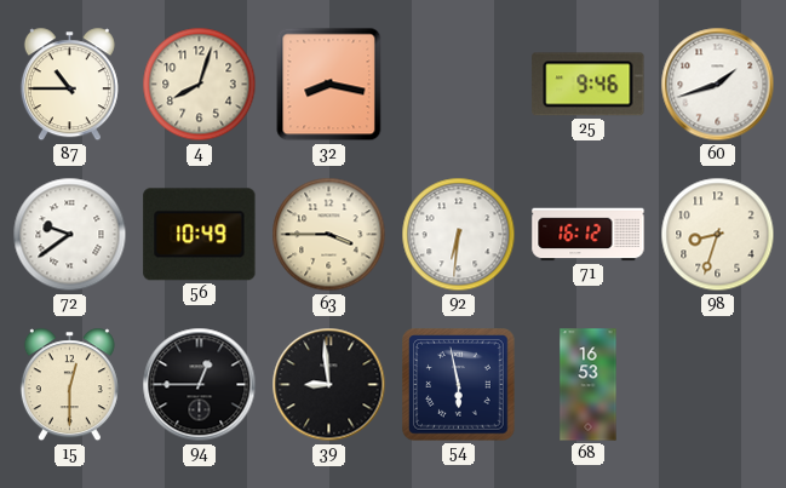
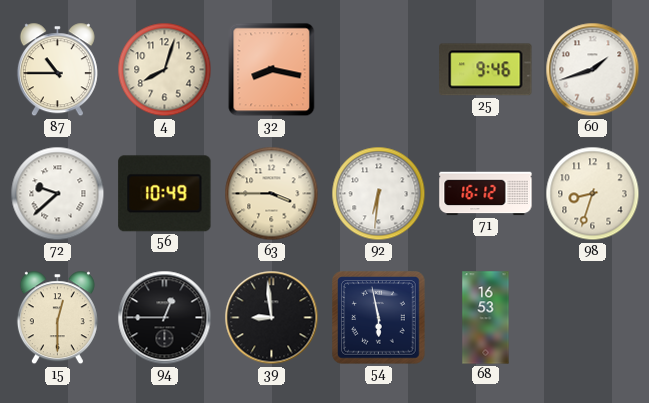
72: 9:39 -> 9:38
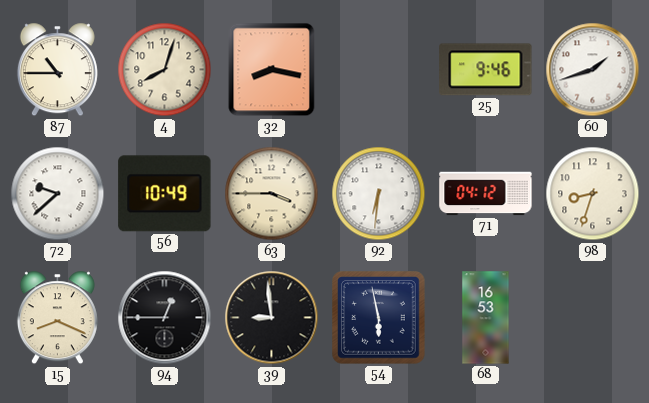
71: 16:12 -> 04:12
15: 12:30 -> 8:19
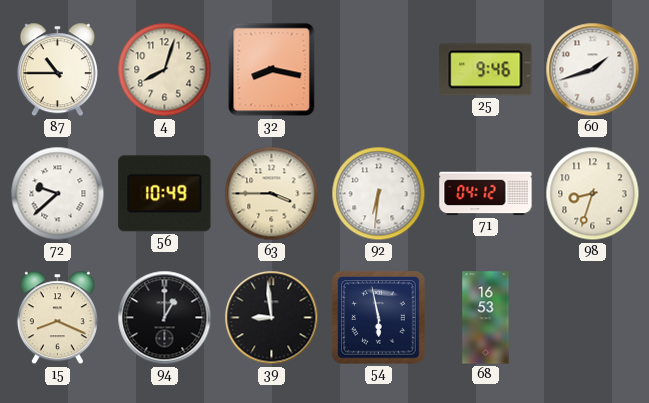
94: 12:45 -> 1:00
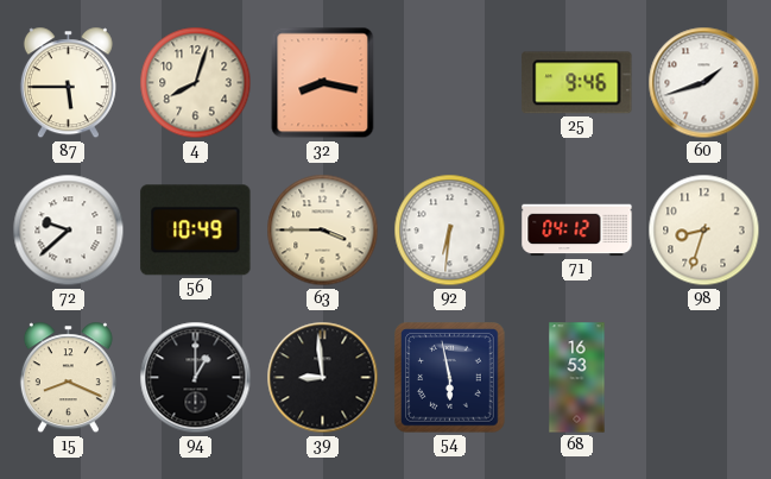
87: 10:45 -> 5:45
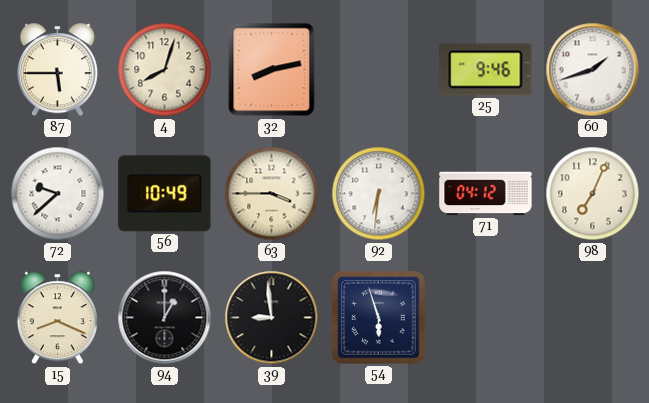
32: 8:17 -> 8:13
98: 8:33 -> 7:04
54: 5:58 -> 5:57
68: 16:53 -> none
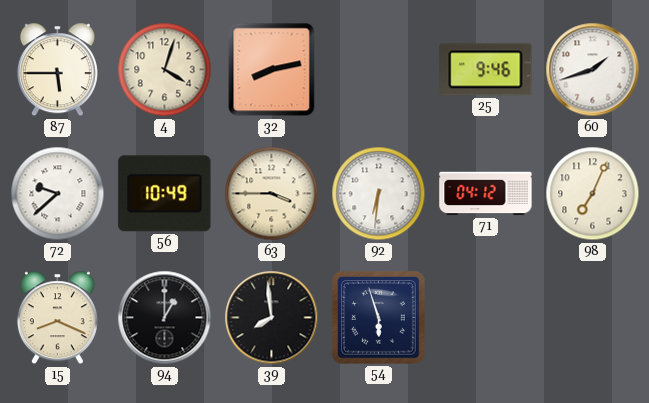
4: 8:03 -> 4:03
39: 8:59 -> 7:59
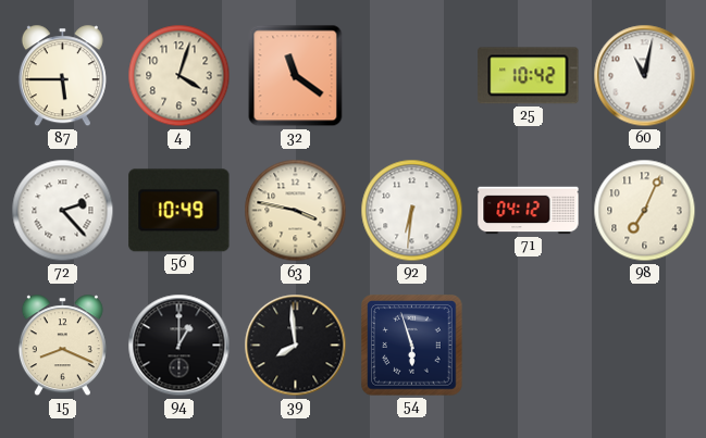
32: 8:13 -> 11:21
25: 9:46 -> 10:42
60: 1:42 -> 11:02
72: 9:38 -> 2:23
63: 3:45 -> 3:47
